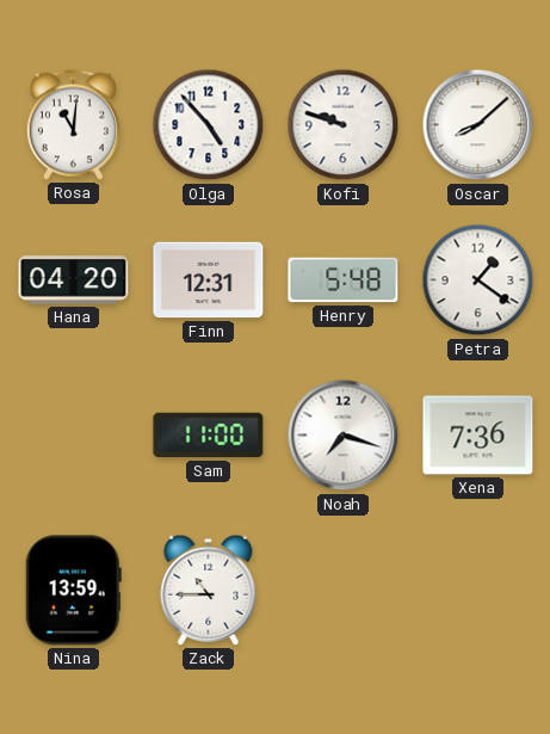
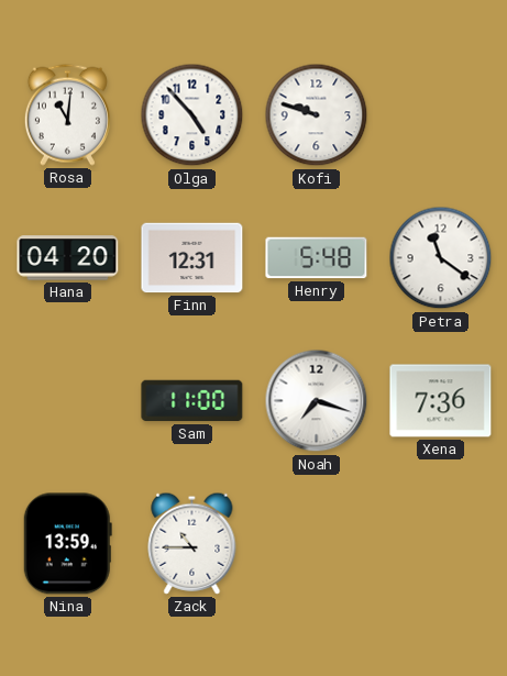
Oscar: 8:08 -> none
Petra: 1:21 -> 11:21
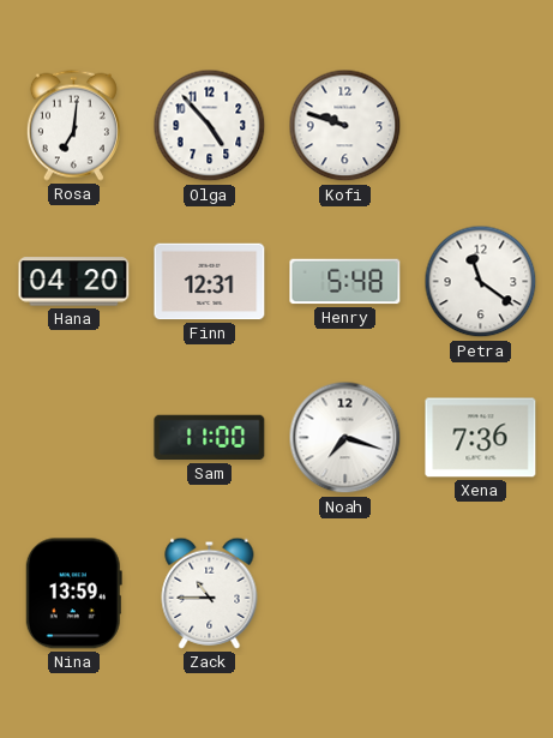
Rosa: 11:01 -> 7:01
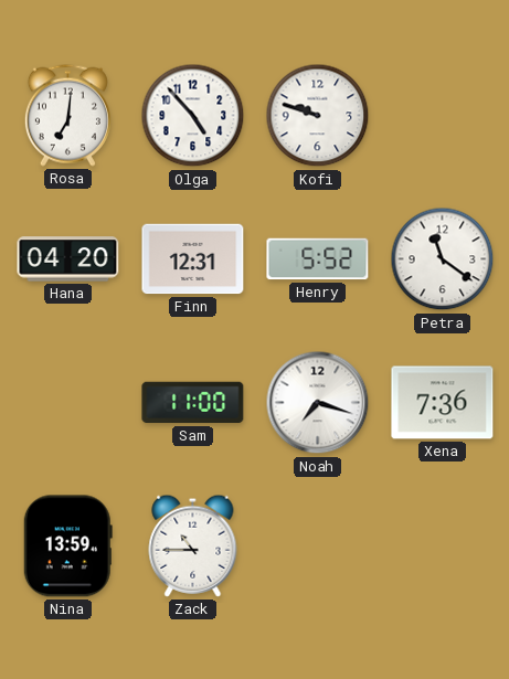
Henry: 5:48 -> 5:52
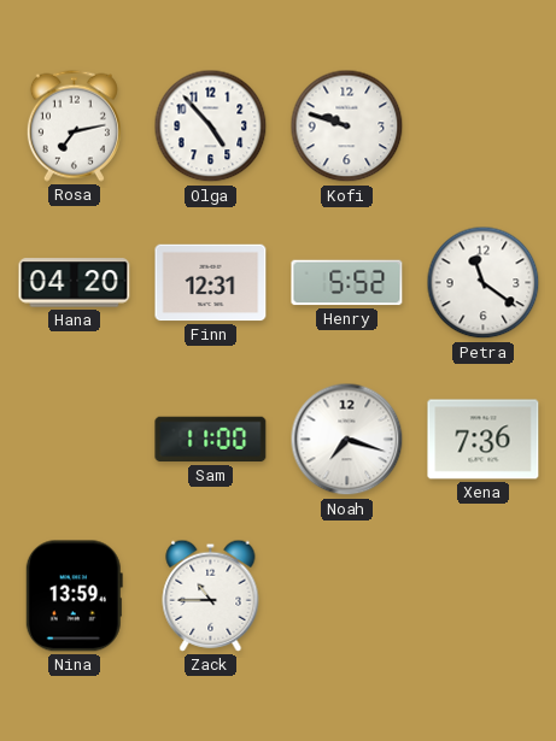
Rosa: 7:01 -> 7:13
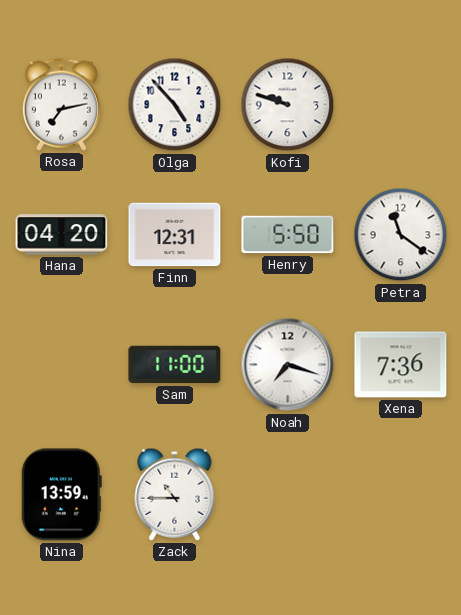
Henry: 5:52 -> 5:50
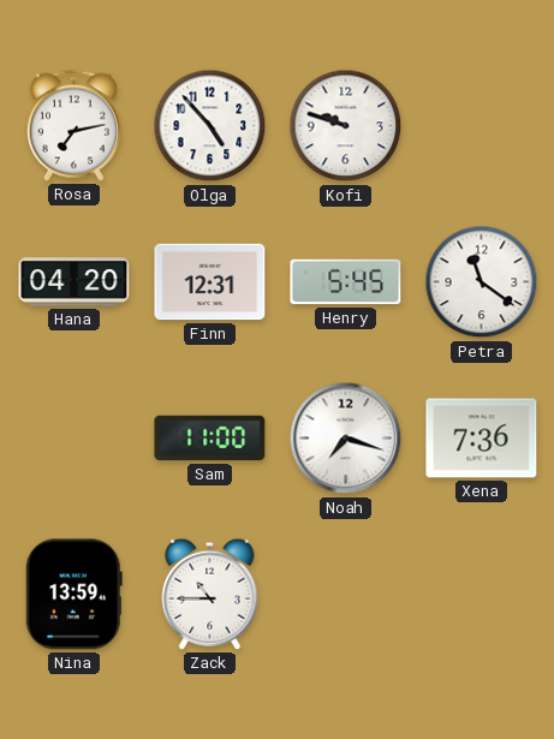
Henry: 5:50 -> 5:45
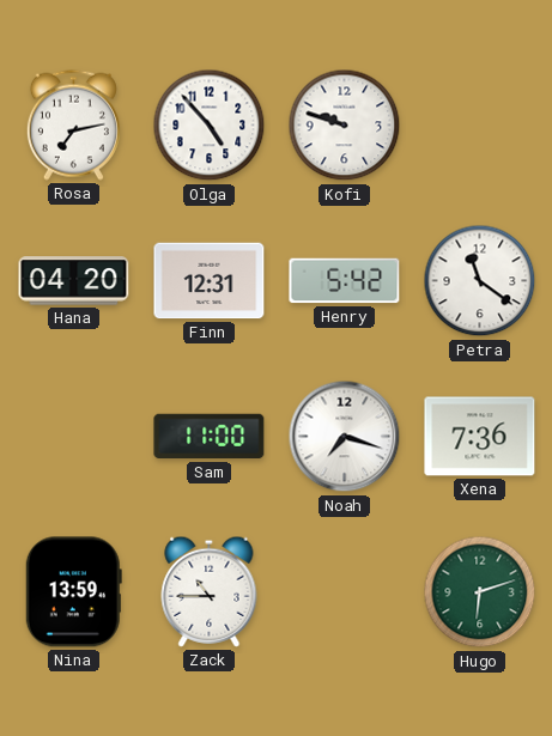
Henry: 5:45 -> 5:42
Hugo: none -> 6:12
